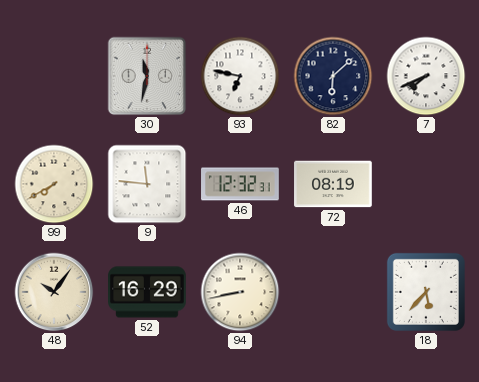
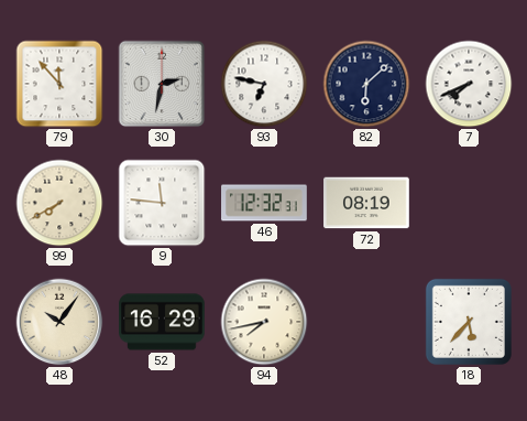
79: none -> 11:53
30: 11:32 -> 2:32
94: 8:43 -> 7:43
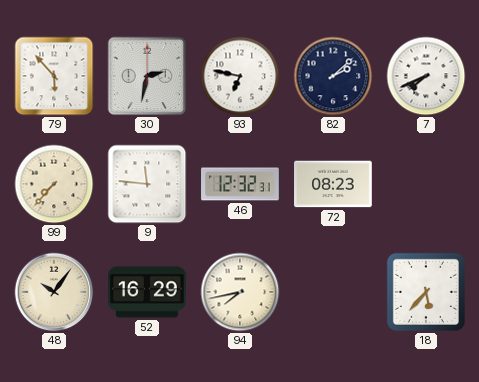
79: 11:53 -> 5:53
82: 6:08 -> 2:08
99: 7:40 -> 7:37
72: 08:19 -> 08:23
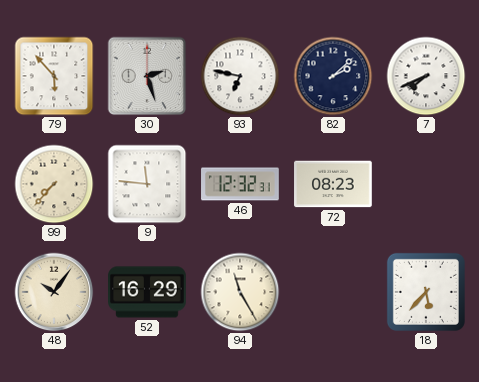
30: 2:32 -> 2:27
94: 7:43 -> 11:25
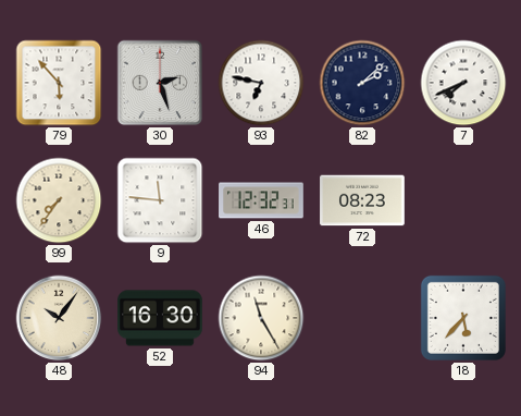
99: 7:37 -> 7:36
52: 16:29 -> 16:30
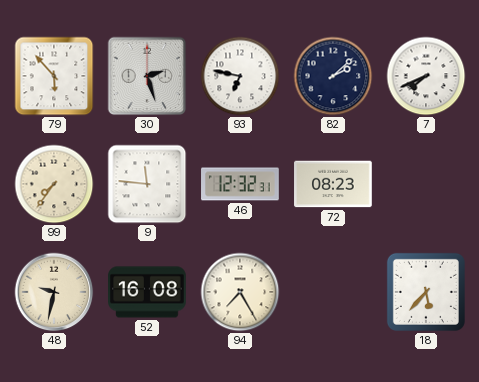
48: 10:06 -> 9:32
52: 16:30 -> 16:08
94: 11:25 -> 7:25
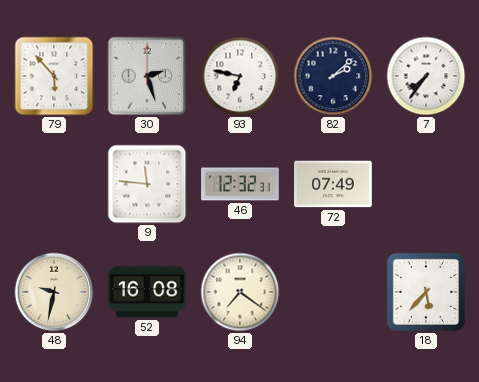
7: 7:41 -> 7:36
99: 7:36 -> none
72: 08:23 -> 07:49
94: 7:25 -> 7:21
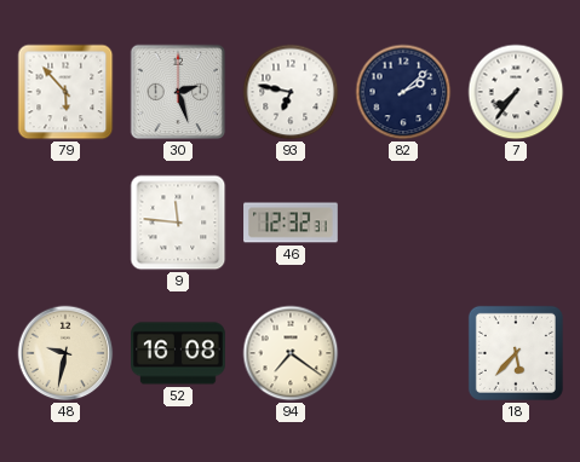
72: 07:49 -> none
